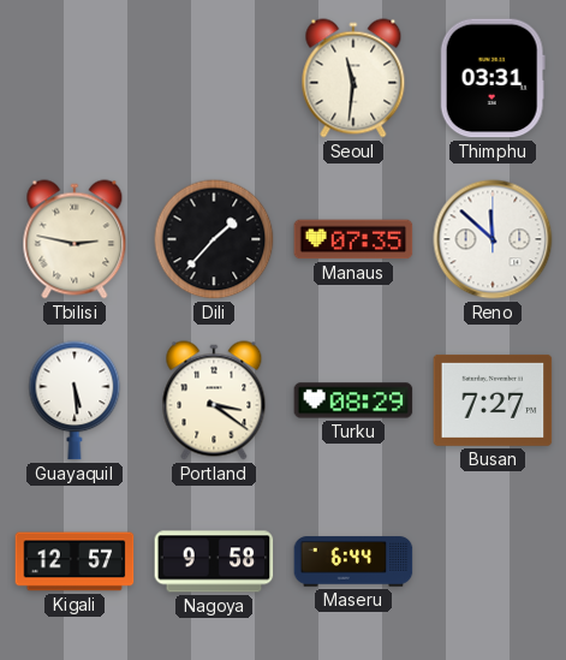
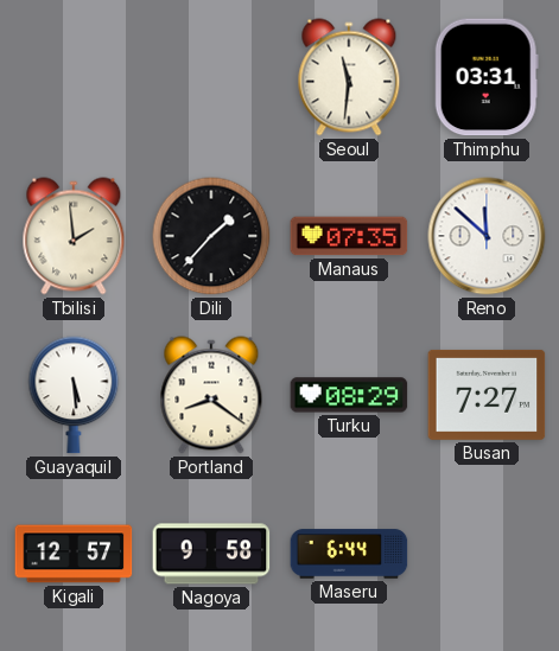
Tbilisi: 2:47 -> 1:59
Portland: 3:21 -> 8:21
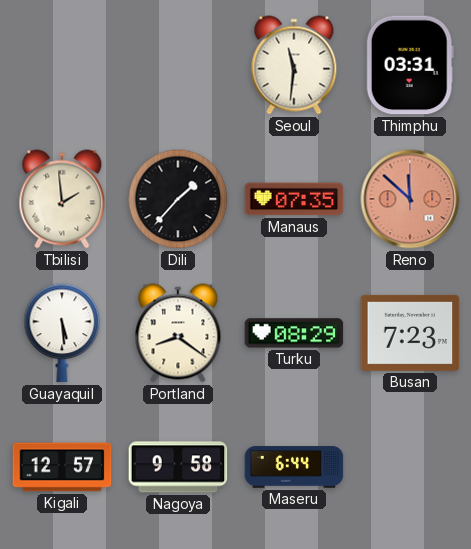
Reno dial: white -> salmon
Busan: 7:27 -> 7:23
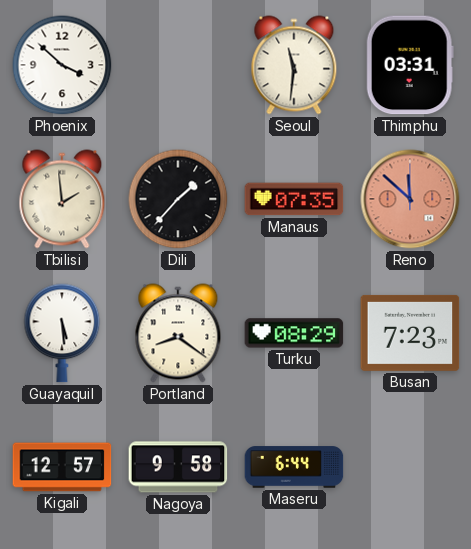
Phoenix: none -> 3:52
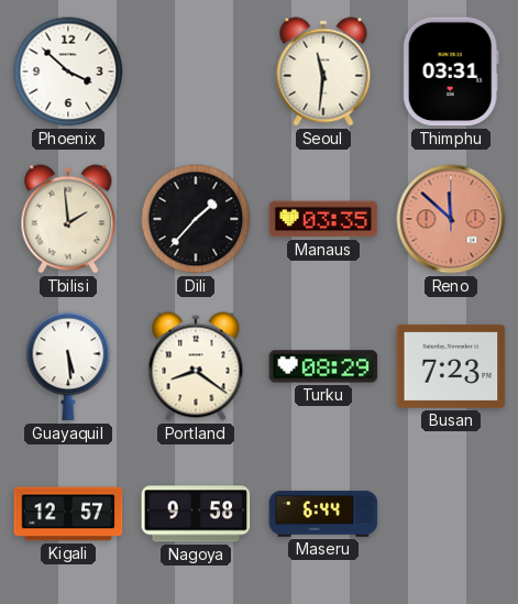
Manaus: 07:35 -> 03:35
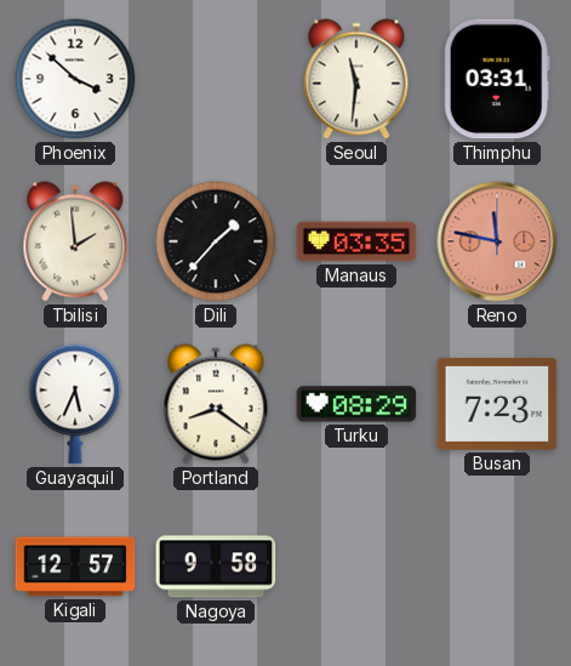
Reno: 11:52 -> 11:47
Guayaquil: 5:29 -> 5:34
Maseru: 6:44 -> none
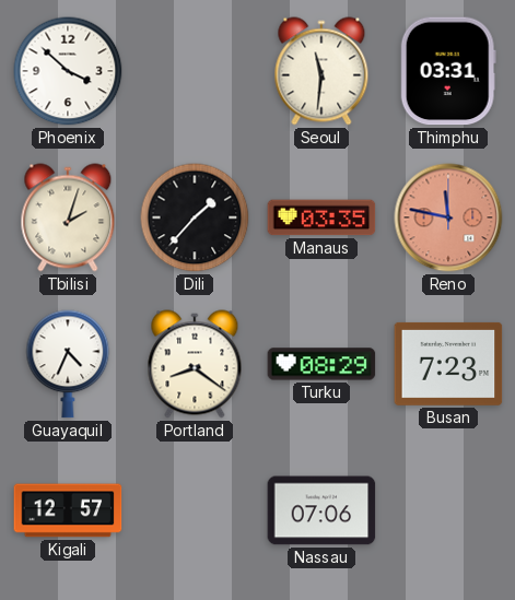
Tbilisi: 1:59 -> 2:03
Guayaquil: 5:34 -> 4:34
Nagoya: 9:58 -> none
Nassau: none -> 07:06
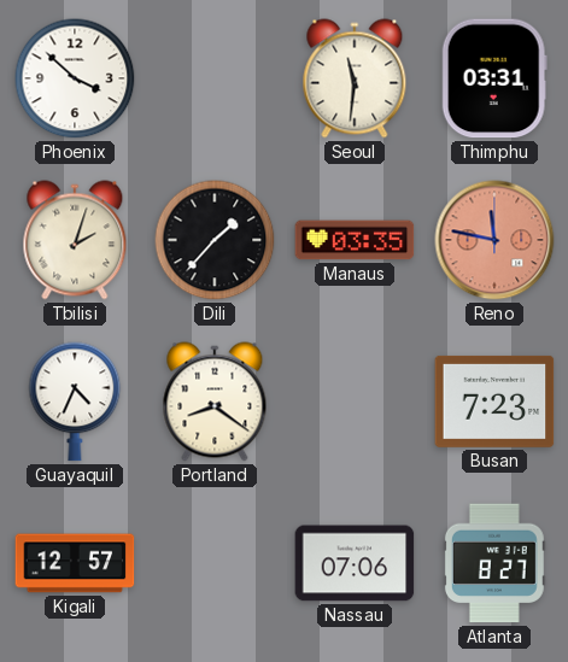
Turku: 08:29 -> none
Atlanta: none -> 8:27
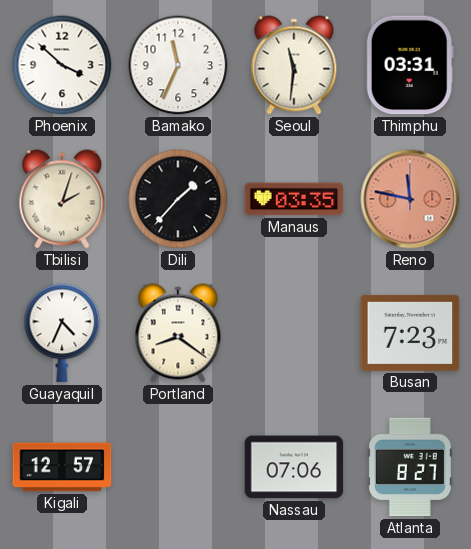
Bamako: none -> 11:34
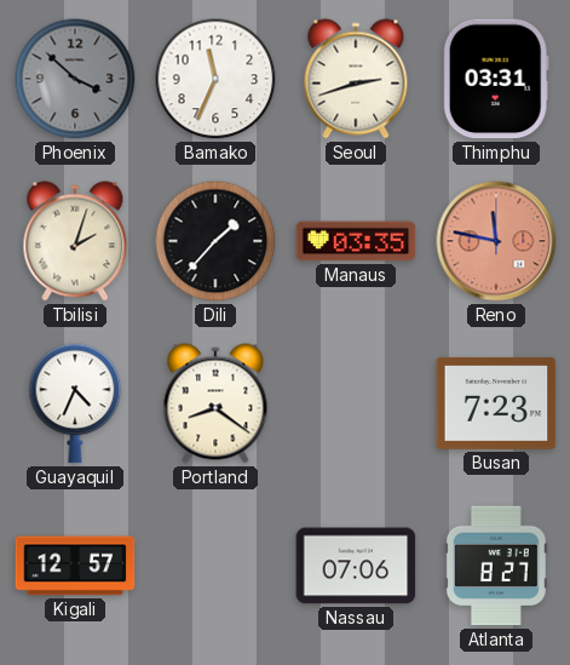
Phoenix dial: white -> grey
Seoul: 11:31 -> 2:42
